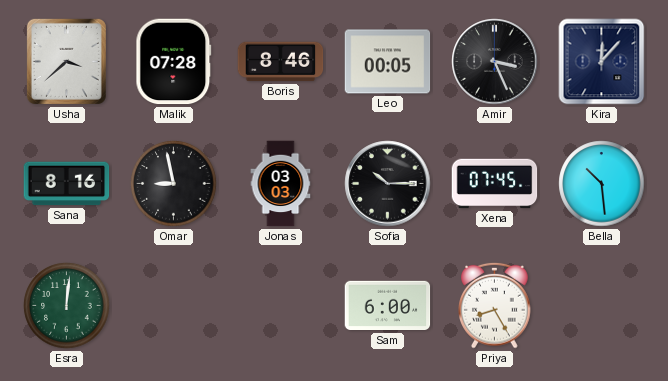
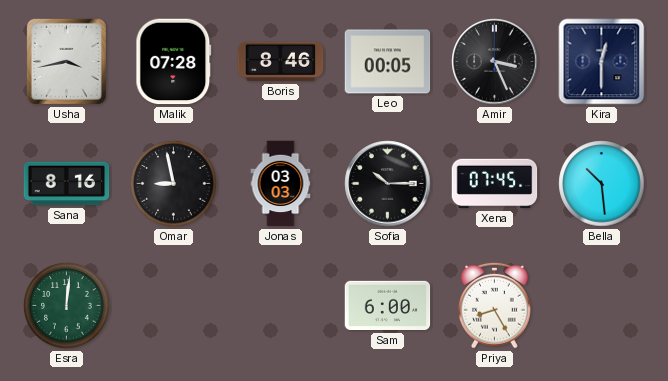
Usha: 3:38 -> 3:43
Kira: 12:07 -> 12:30
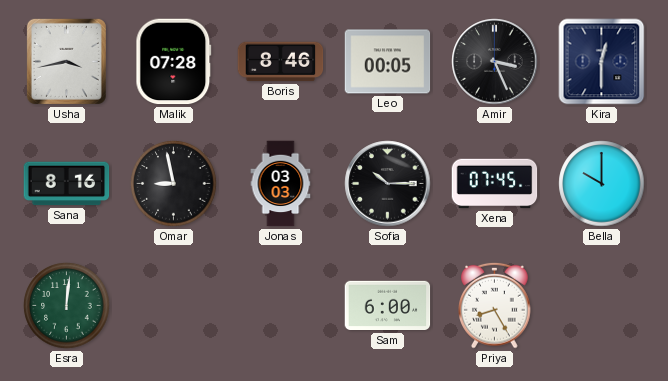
Bella: 10:29 -> 10:00
